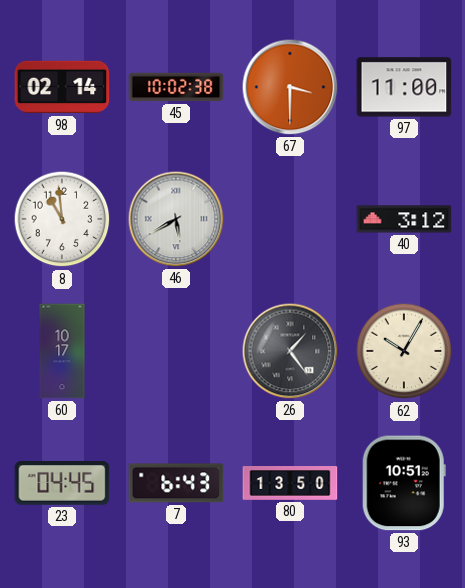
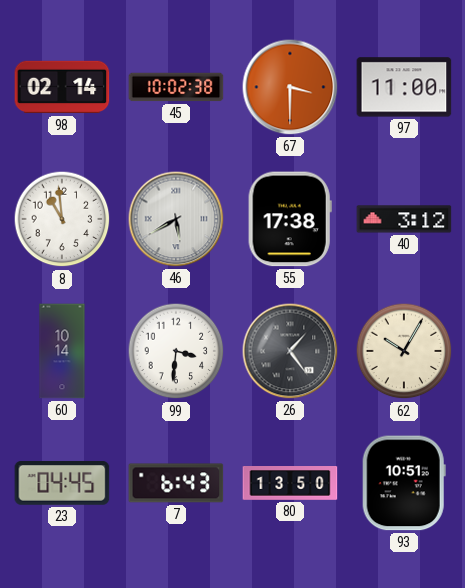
55: none -> 17:38
60: 10:17 -> 10:14
99: none -> 3:31
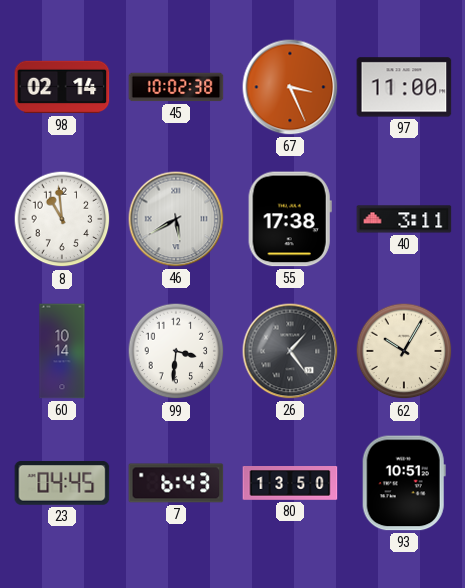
67: 3:30 -> 3:26
40: 3:12 -> 3:11
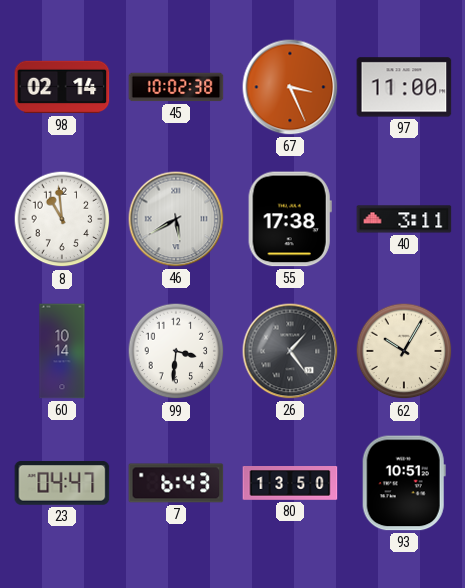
23: 04:45 -> 04:47
